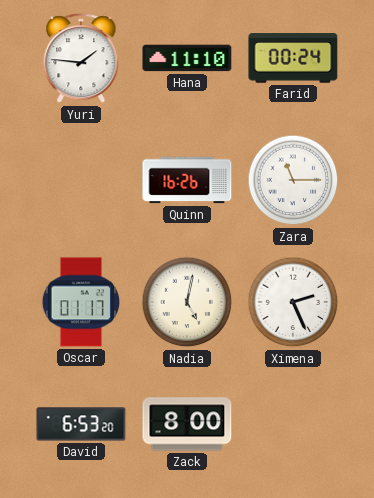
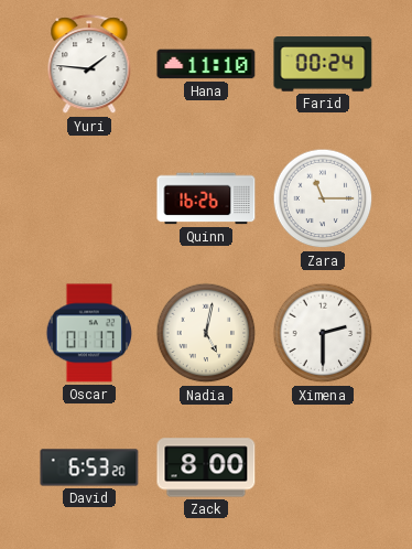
Ximena: 2:26 -> 2:30
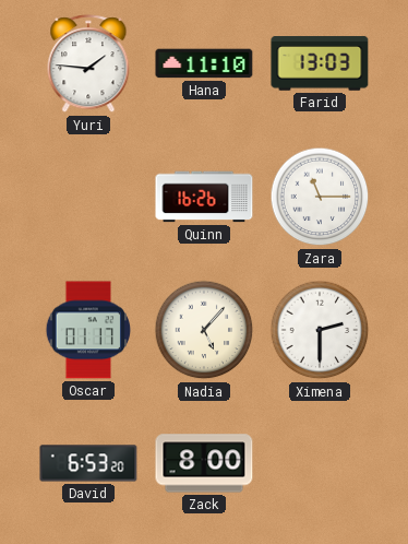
Farid: 00:24 -> 13:03
Nadia: 5:02 -> 5:07
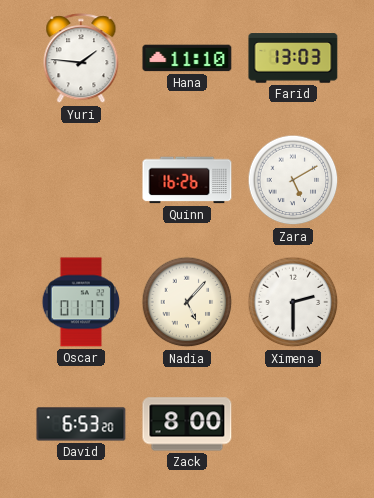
Zara: 11:15 -> 5:10
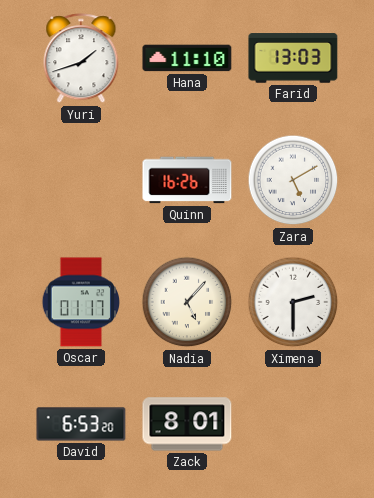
Yuri: 1:46 -> 1:42
Zack: 8:00 -> 8:01
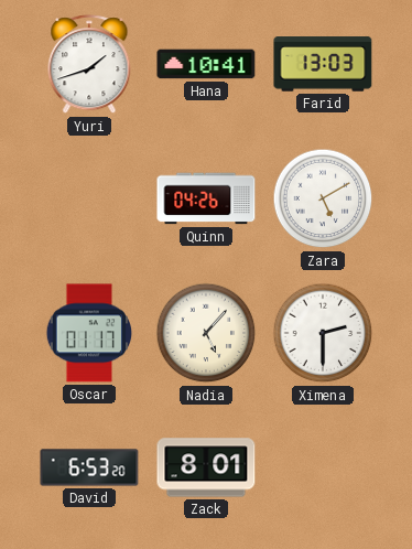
Hana: 11:10 -> 10:41
Quinn: 16:26 -> 04:26
